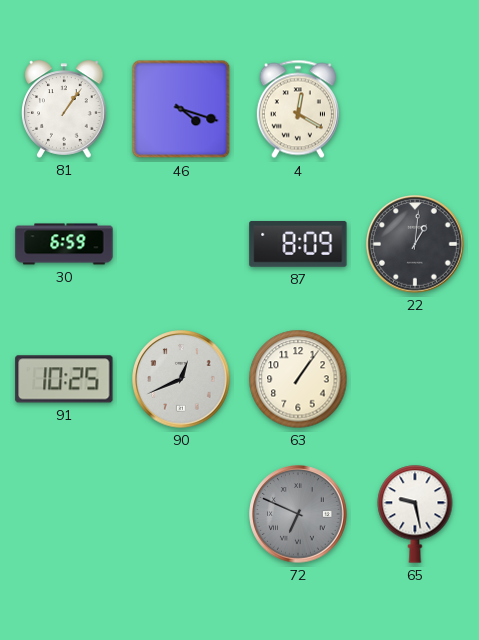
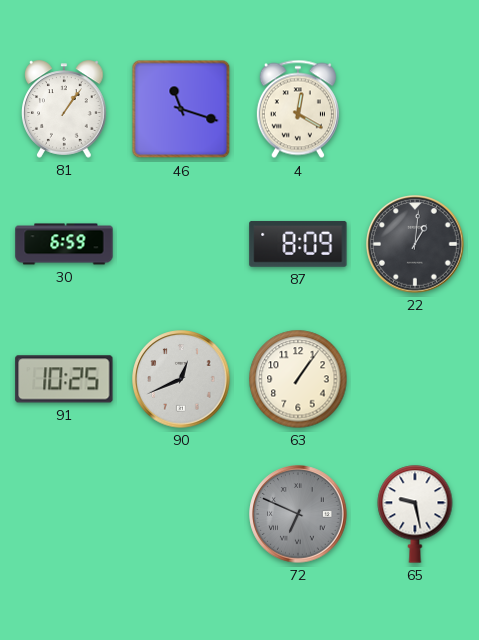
46: 4:18 -> 11:18
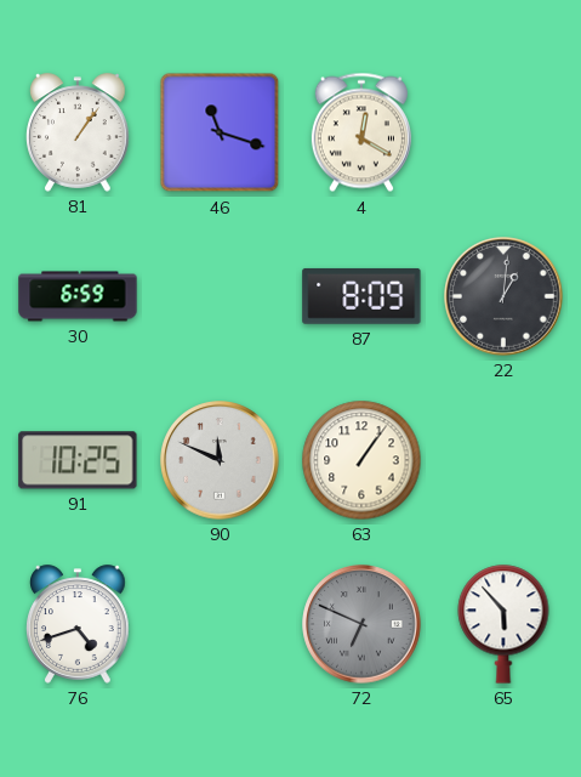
90: 12:41 -> 11:49
76: none -> 4:42
65: 9:28 -> 5:53
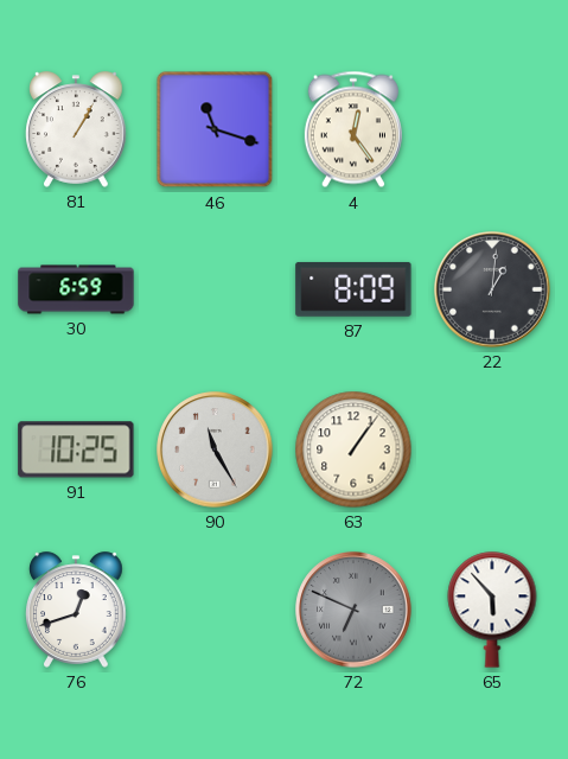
81: 1:06 -> 1:05
4: 12:20 -> 12:24
90: 11:49 -> 11:25
76: 4:42 -> 12:42
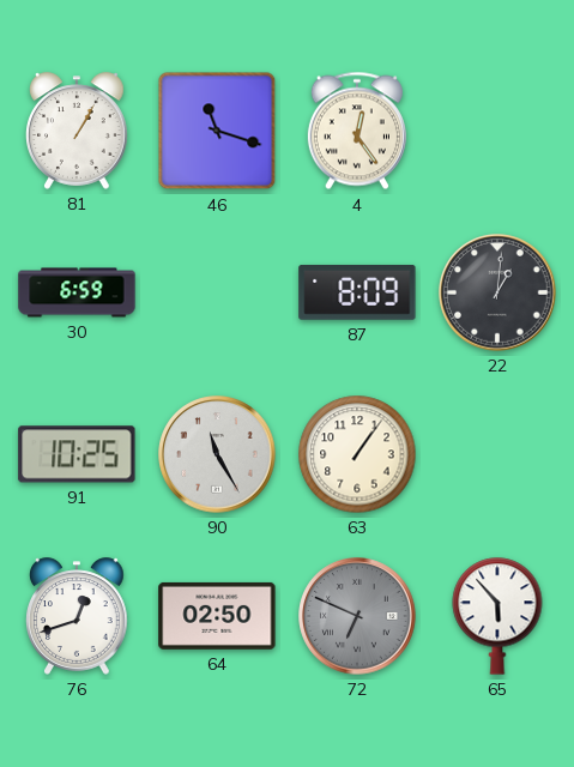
64: none -> 02:50
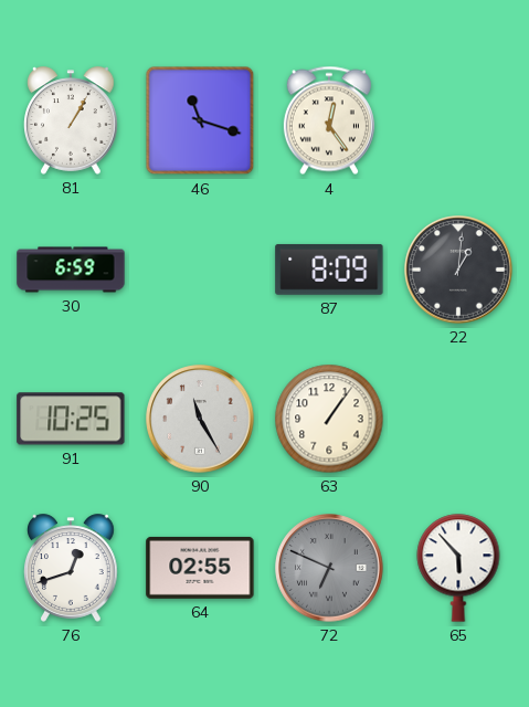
64: 02:50 -> 02:55
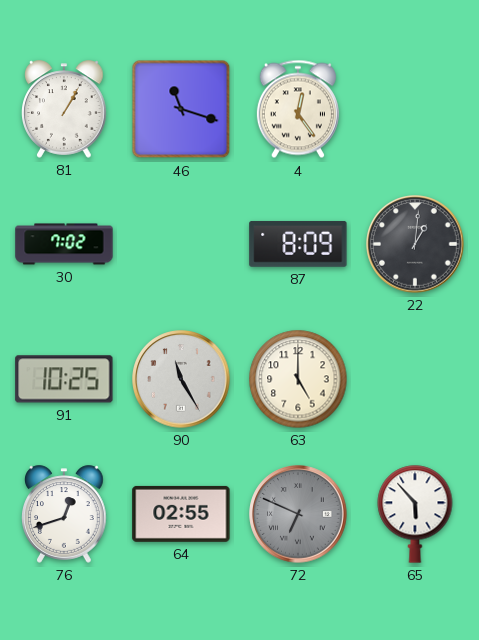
30: 6:59 -> 7:02
63: 1:06 -> 5:00
